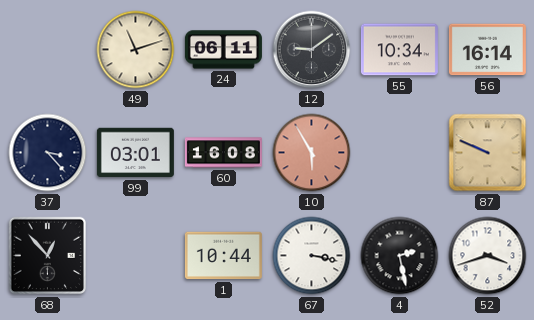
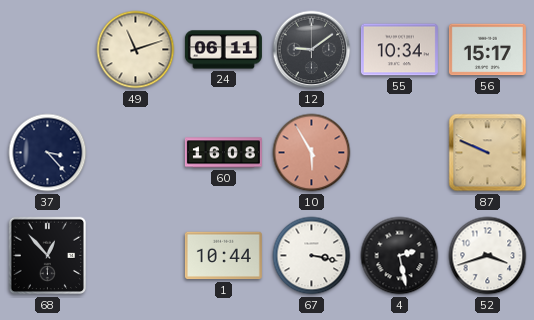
56: 16:14 -> 15:17
99: 03:01 -> none
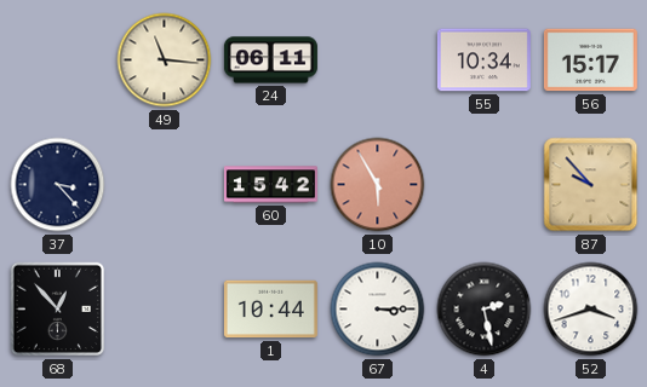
49: 11:12 -> 11:16
12: 9:09 -> none
60: 16:08 -> 15:42
87: 9:49 -> 9:53
67: 3:17 -> 3:15
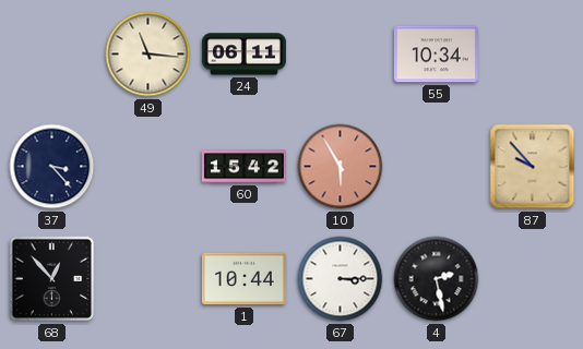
56: 15:17 -> none
52: 3:42 -> none
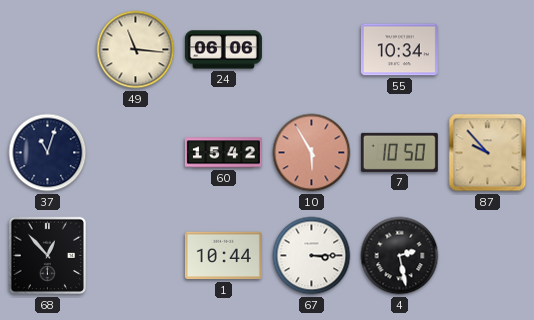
24: 06:11 -> 06:06
37: 3:23 -> 11:03
7: none -> 10:50
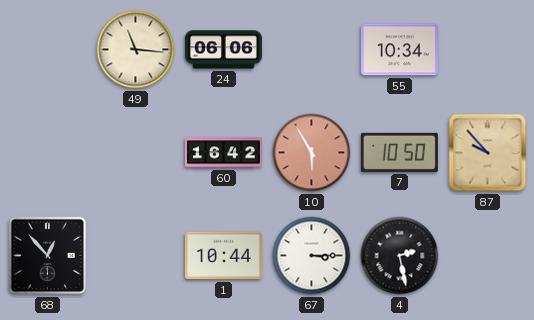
37: 11:03 -> none
60: 15:42 -> 16:42
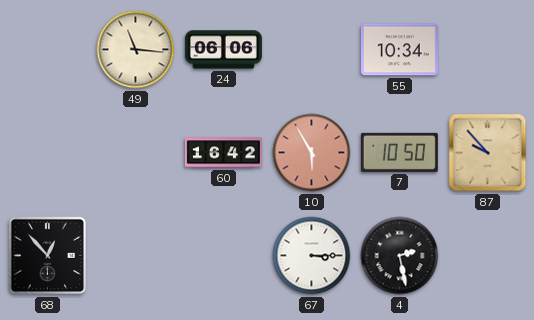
1: 10:44 -> none
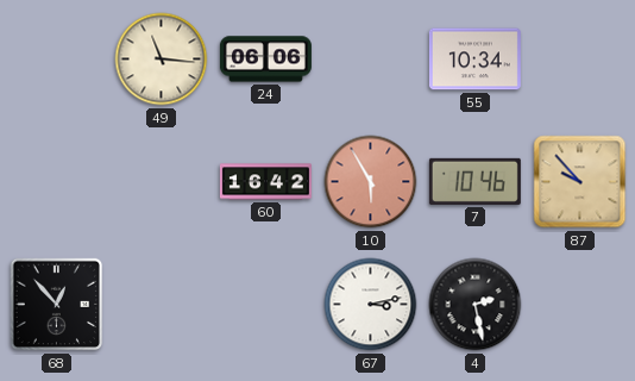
7: 10:50 -> 10:46
67: 3:15 -> 3:13
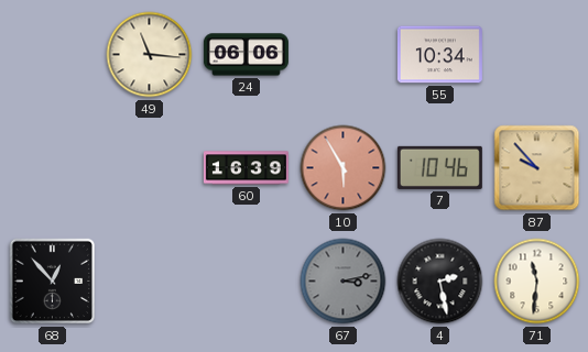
60: 16:42 -> 16:39
67 dial: white -> grey
71: none -> 11:31
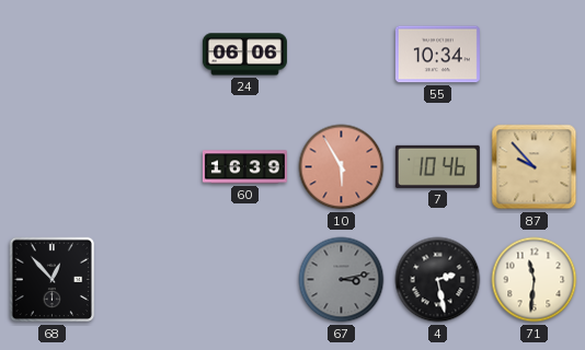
49: 11:16 -> none
